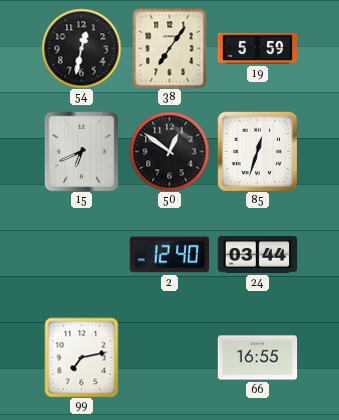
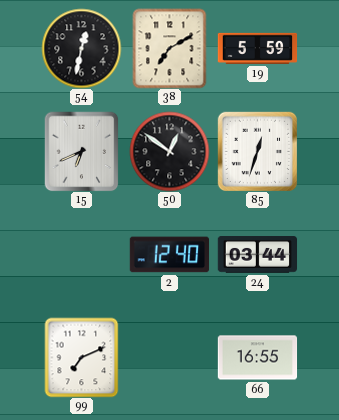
38: 7:06 -> 7:10
99: 7:13 -> 7:11
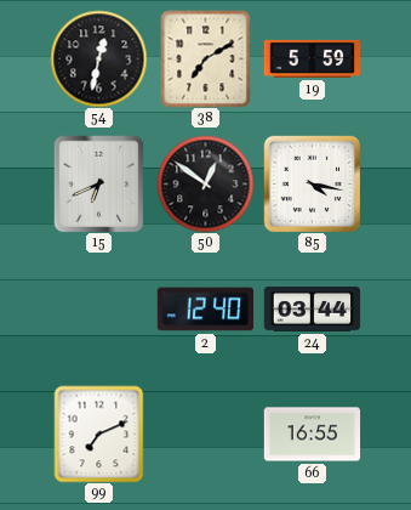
85: 12:33 -> 4:17
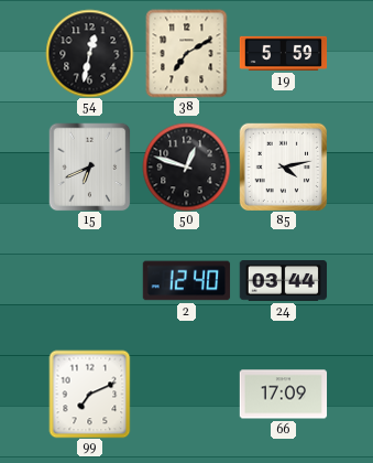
50: 12:51 -> 12:48
85: 4:17 -> 4:13
66: 16:55 -> 17:09
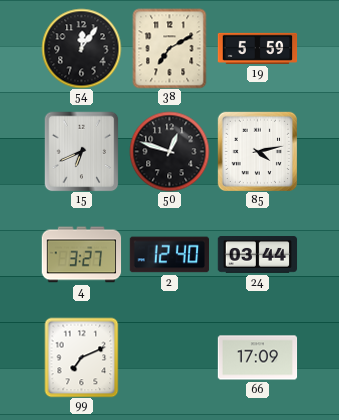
54: 12:32 -> 12:06
4: none -> 3:27
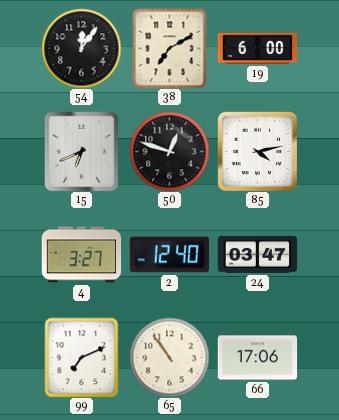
19: 5:59 -> 6:00
24: 03:44 -> 03:47
65: none -> 10:54
66: 17:09 -> 17:06
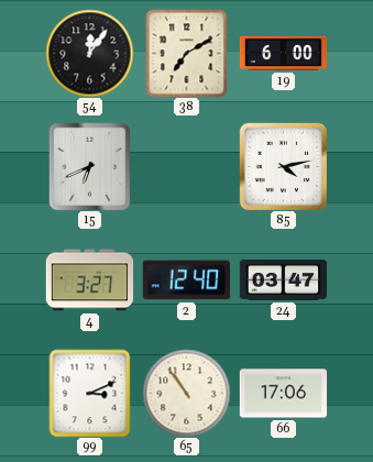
50: 12:48 -> none
99: 7:11 -> 3:11
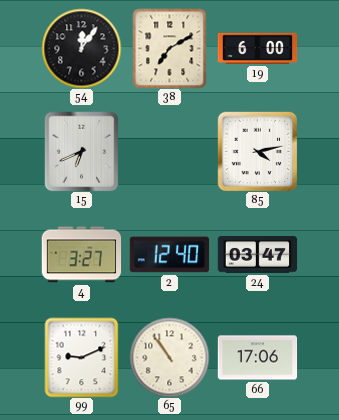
99: 3:11 -> 9:11
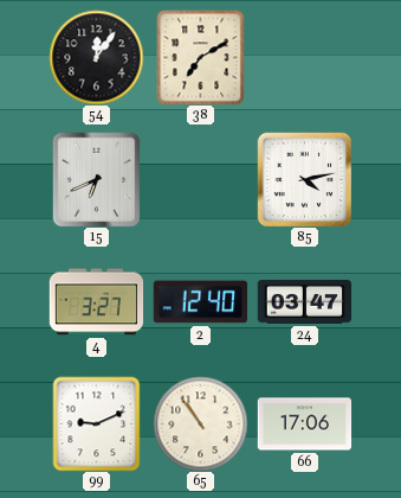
19: 6:00 -> none
